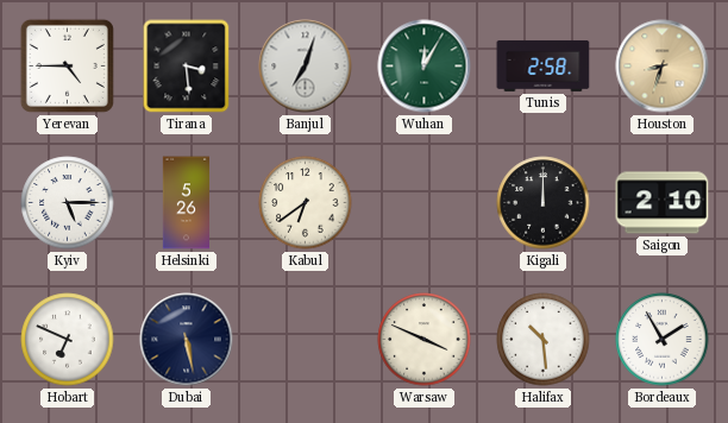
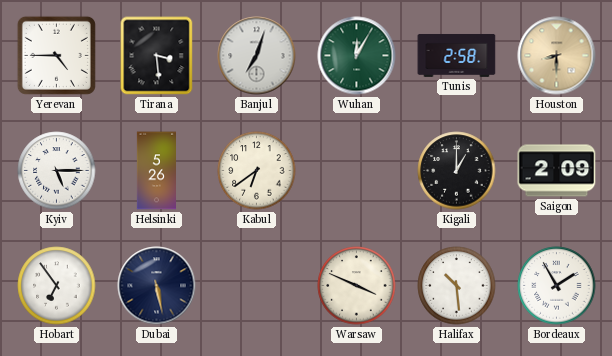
Houston: 8:33 -> 8:30
Kigali: 12:00 -> 1:00
Saigon: 2:10 -> 2:09
Hobart: 6:49 -> 6:54
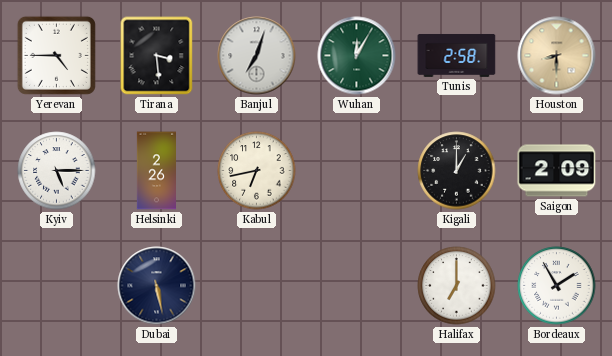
Helsinki: 5:26 -> 2:26
Kabul: 6:39 -> 6:43
Hobart: 6:54 -> none
Warsaw: 3:49 -> none
Halifax: 10:29 -> 7:00
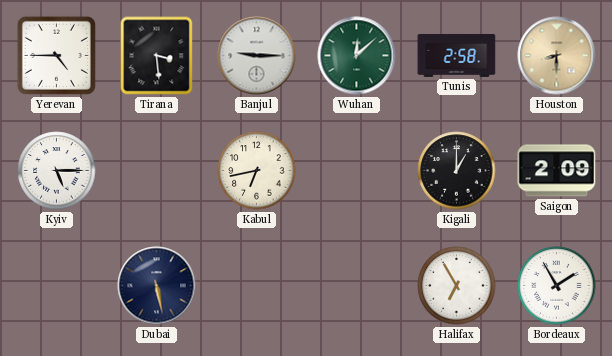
Banjul: 7:03 -> 9:15
Wuhan: 12:05 -> 12:08
Helsinki: 2:26 -> none
Halifax: 7:00 -> 6:55
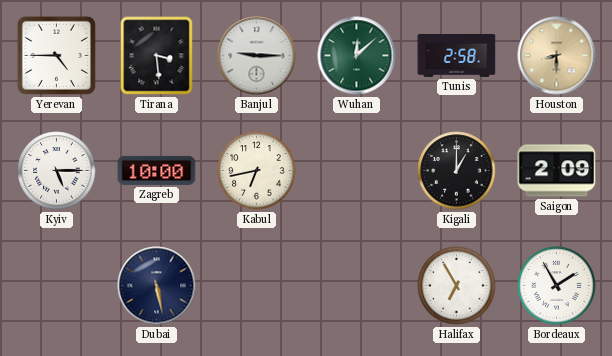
Zagreb: none -> 10:00
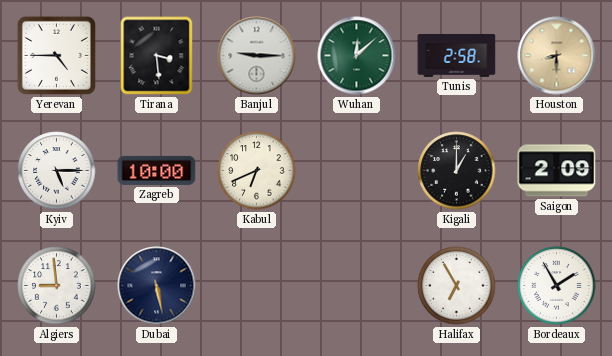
Kabul: 6:43 -> 6:41
Algiers: none -> 8:59
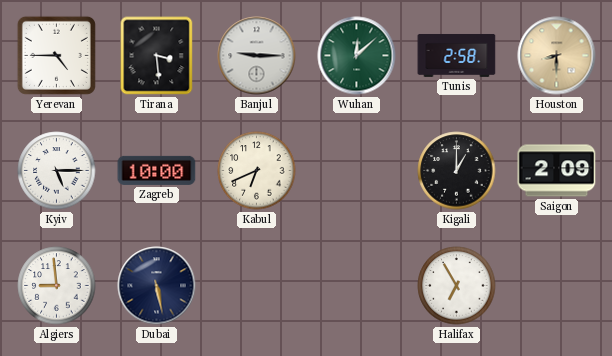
Bordeaux: 1:55 -> none
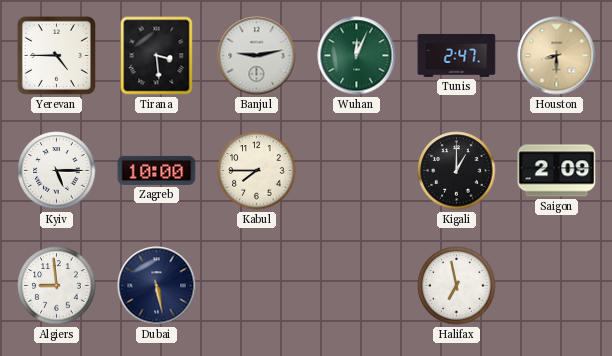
Banjul: 9:15 -> 9:13
Wuhan: 12:08 -> 12:04
Tunis: 2:58 -> 2:47
Kabul: 6:41 -> 7:45
Halifax: 6:55 -> 6:58
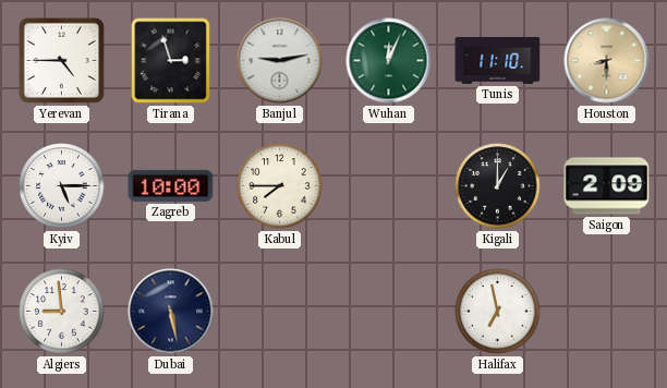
Tirana: 3:29 -> 2:57
Tunis: 2:47 -> 11:10
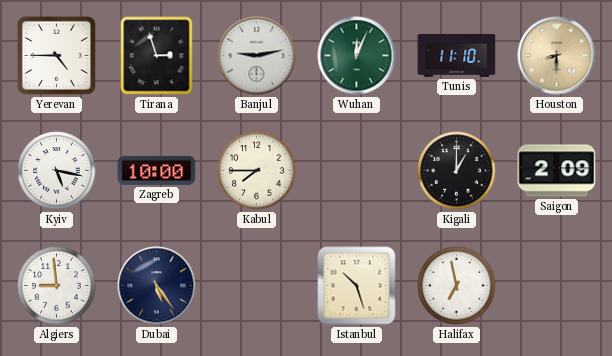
Kyiv: 5:15 -> 5:17
Dubai: 5:28 -> 5:24
Istanbul: none -> 10:27
